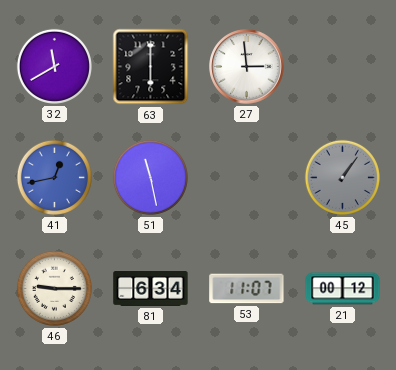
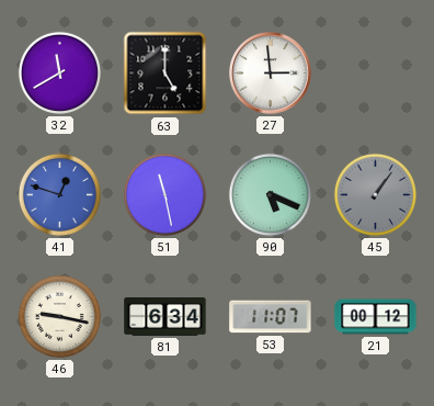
63: 6:00 -> 5:00
41: 12:43 -> 12:48
90: none -> 5:19
46: 9:15 -> 9:17
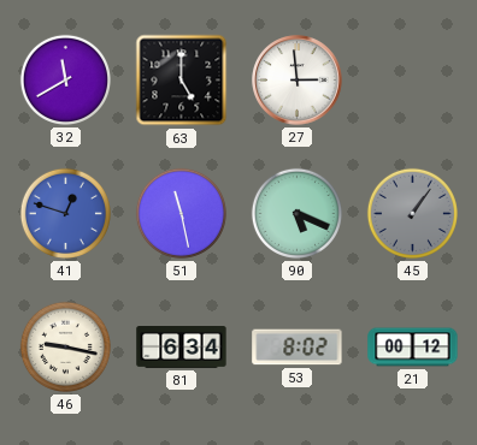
53: 11:07 -> 8:02
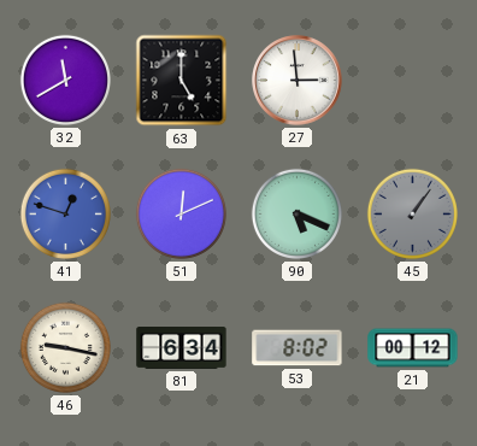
51: 11:28 -> 12:11
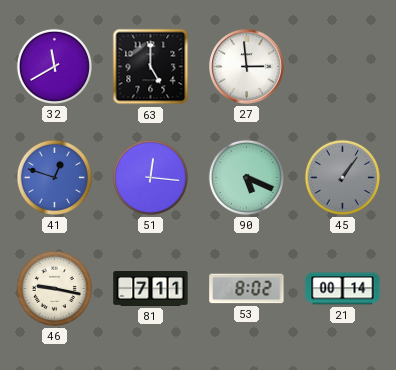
51: 12:11 -> 12:16
81: 6:34 -> 7:11
21: 00:12 -> 00:14
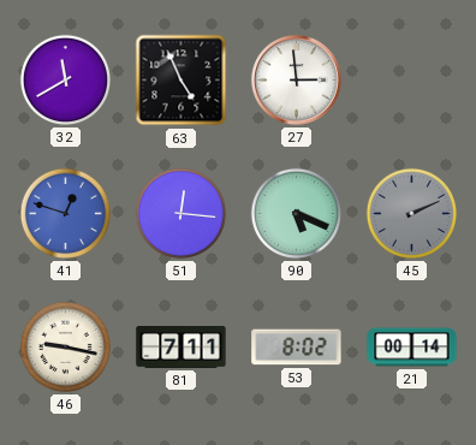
63: 5:00 -> 4:56
45: 1:06 -> 2:11
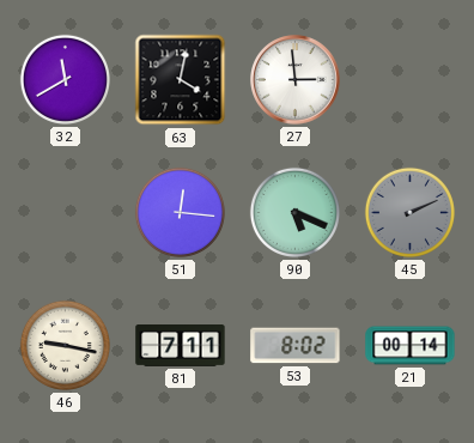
63: 4:56 -> 4:02
41: 12:48 -> none
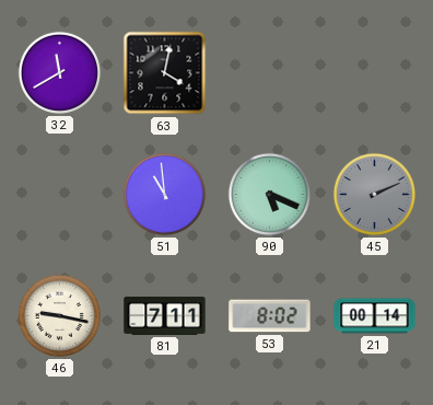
27: 2:59 -> none
51: 12:16 -> 10:59
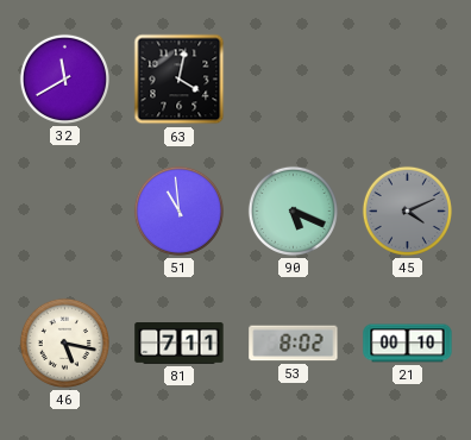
45: 2:11 -> 4:11
46: 9:17 -> 5:17
21: 00:14 -> 00:10
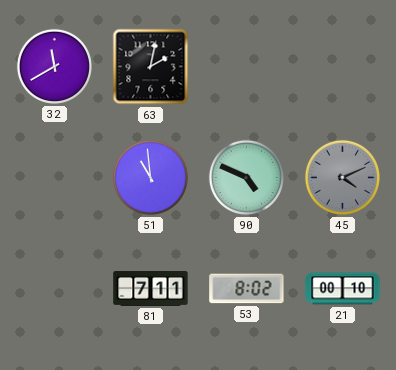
63: 4:02 -> 2:02
90: 5:19 -> 4:49
46: 5:17 -> none
